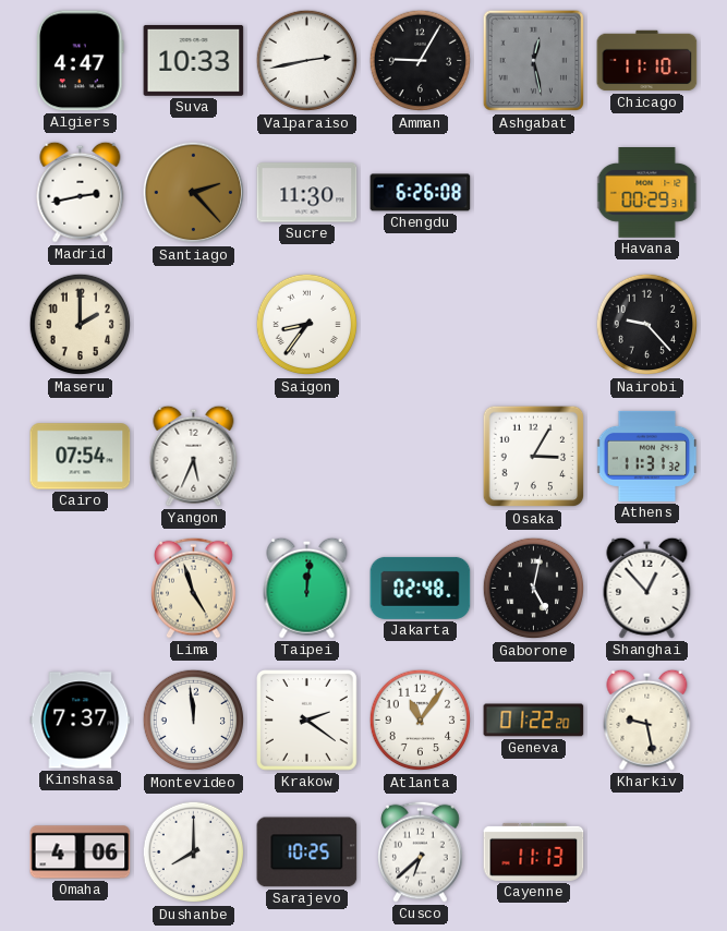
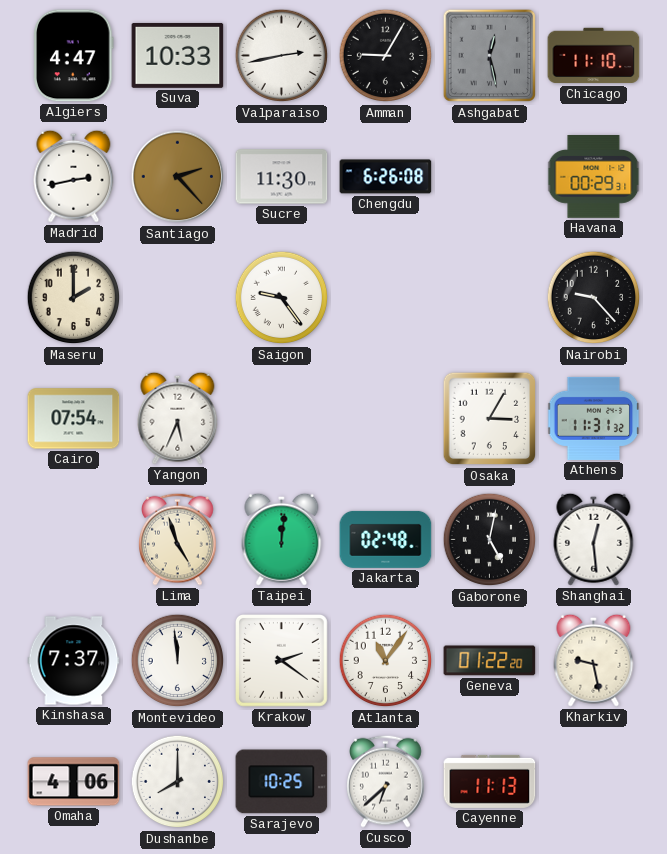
Saigon: 8:36 -> 9:24
Shanghai: 12:53 -> 12:29
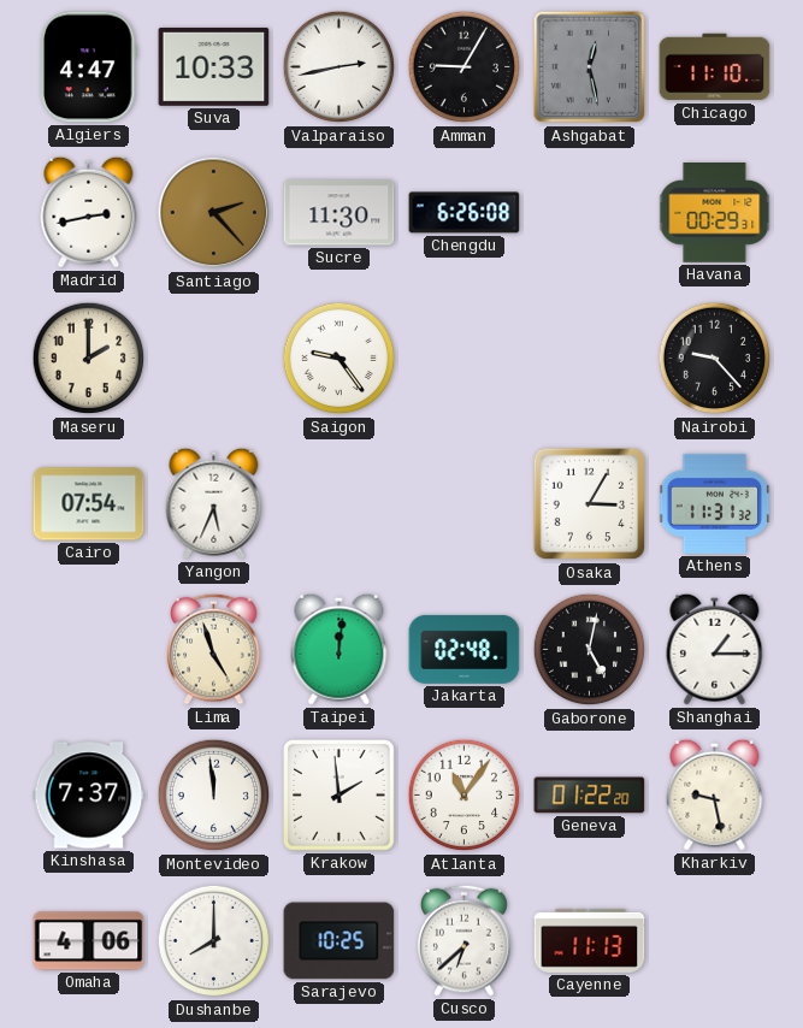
Shanghai: 12:29 -> 1:15
Krakow: 2:21 -> 1:59
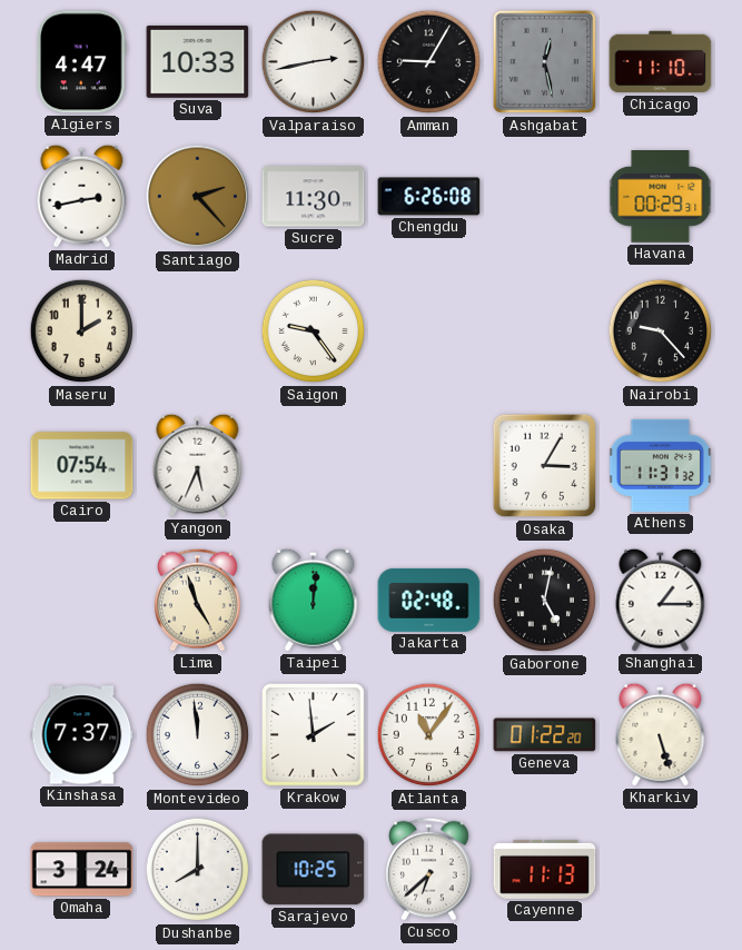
Kharkiv: 9:28 -> 5:27
Omaha: 4:06 -> 3:24
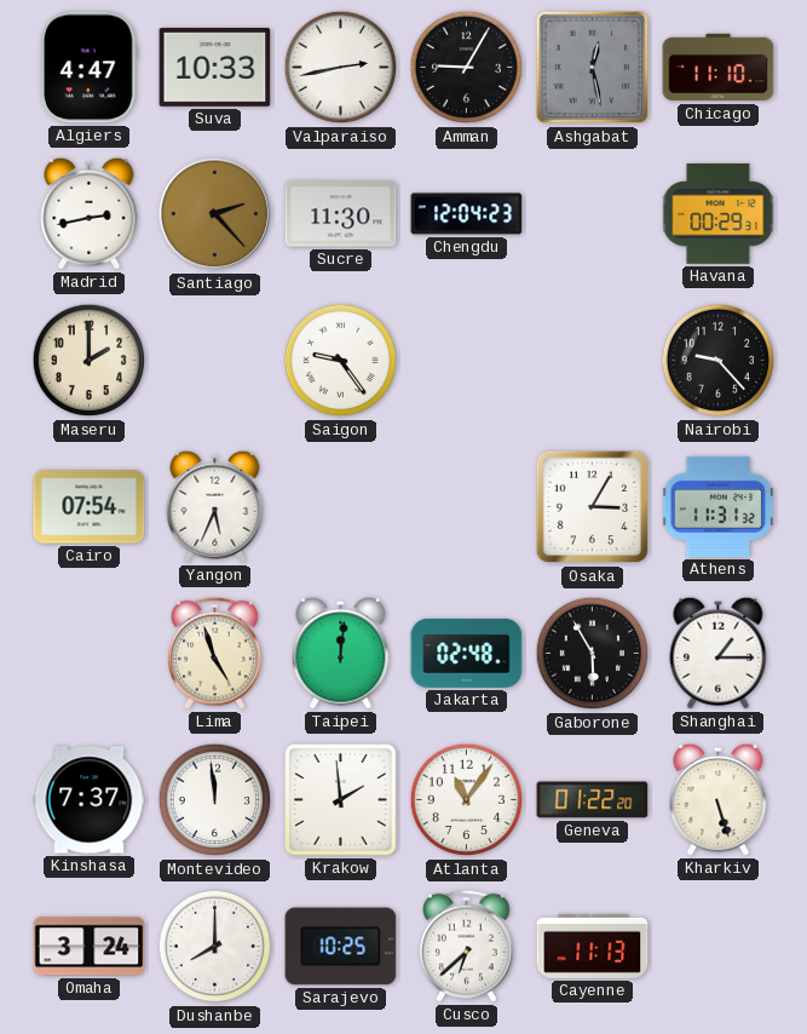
Chengdu: 6:26 -> 12:04
Gaborone: 5:02 -> 5:55
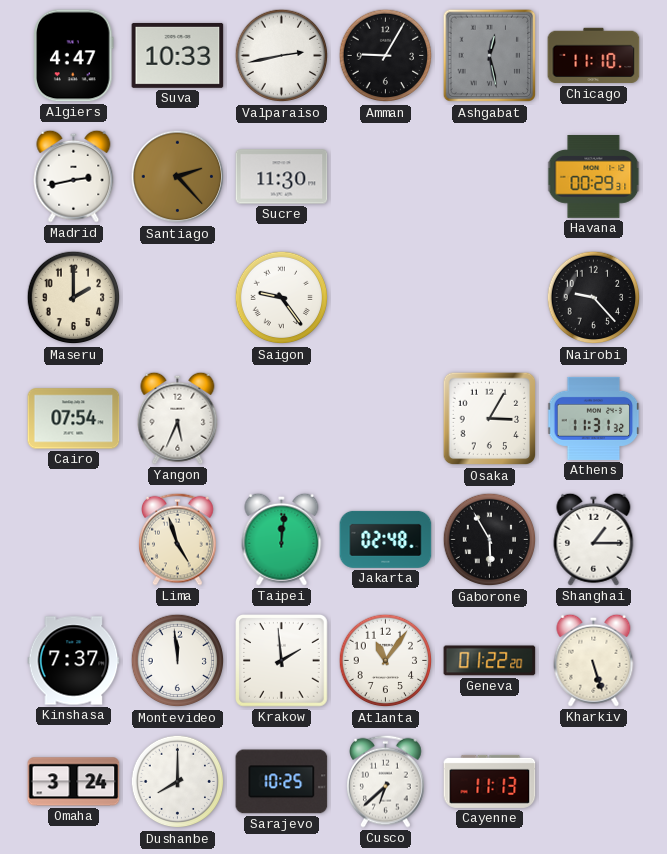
Chengdu: 12:04 -> none
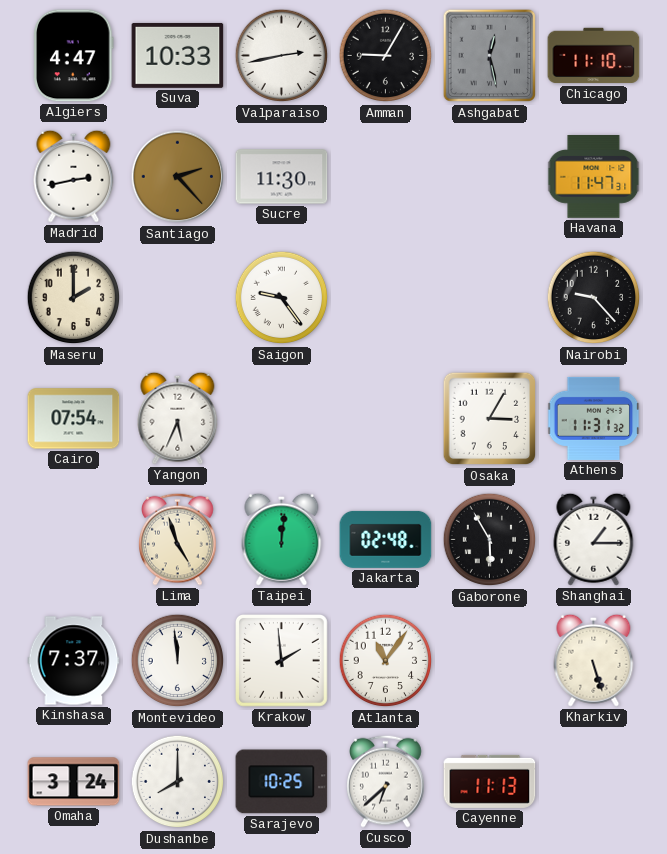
Havana: 00:29 -> 11:47
Geneva: 01:22 -> none
